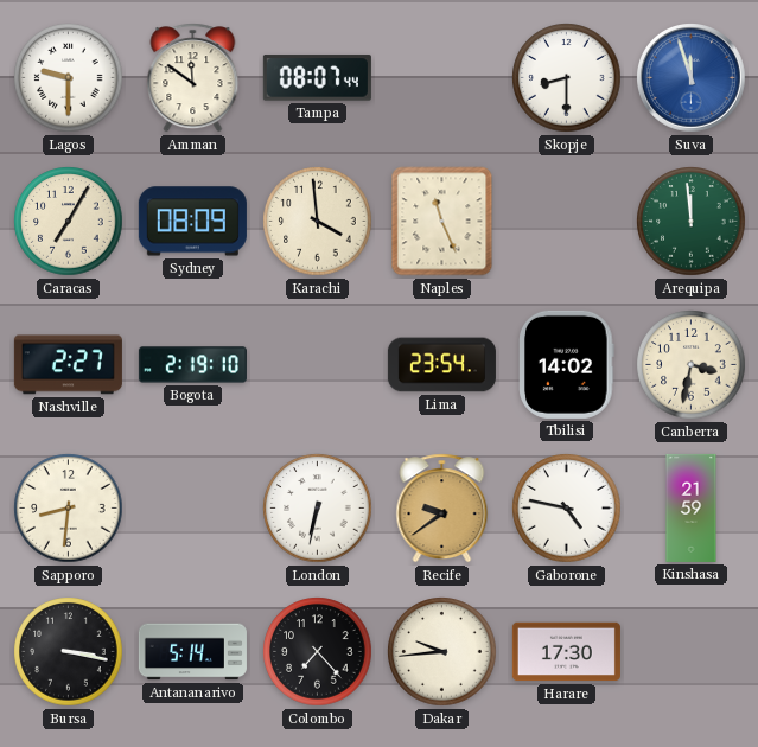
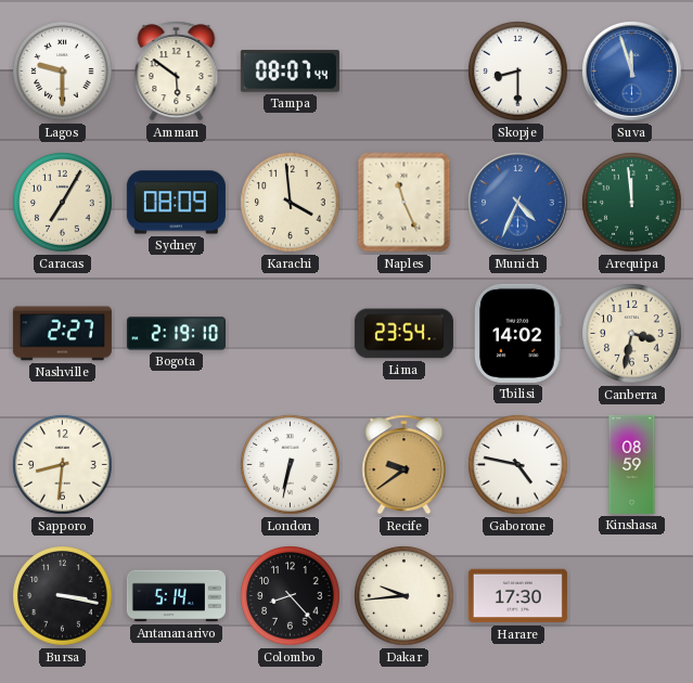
Amman: 11:51 -> 5:51
Munich: none -> 4:34
Kinshasa: 21:59 -> 08:59
Colombo: 7:23 -> 8:23
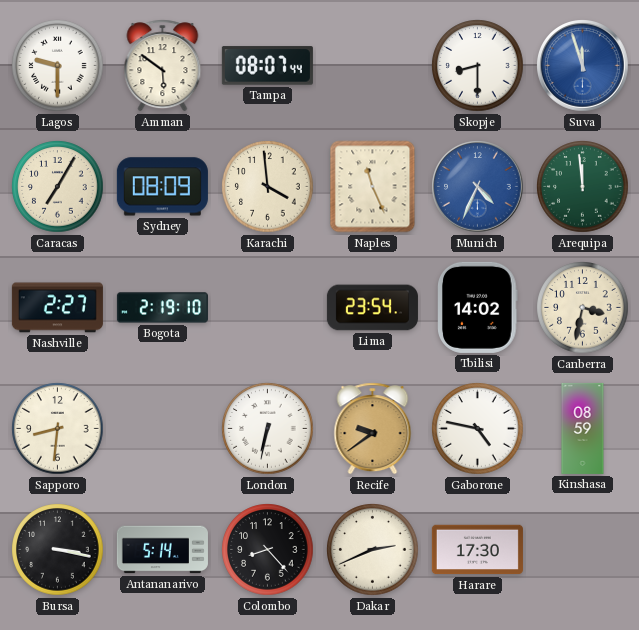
Dakar: 9:44 -> 2:41
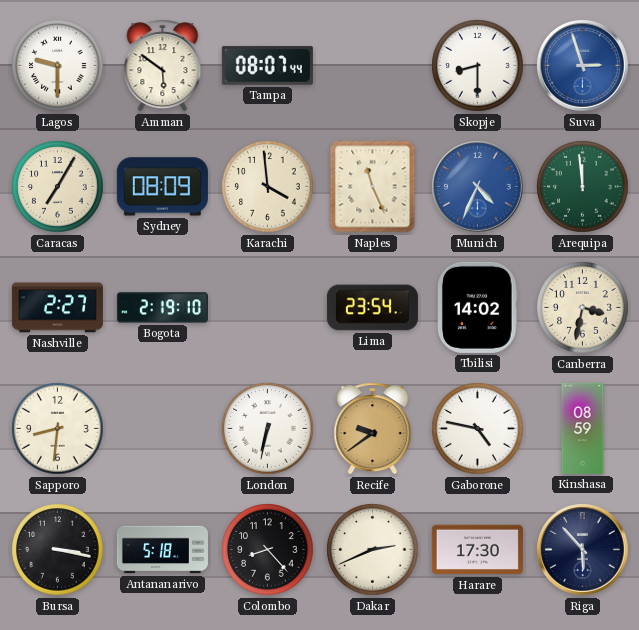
Suva: 11:57 -> 2:57
Antananarivo: 5:14 -> 5:18
Riga: none -> 5:53
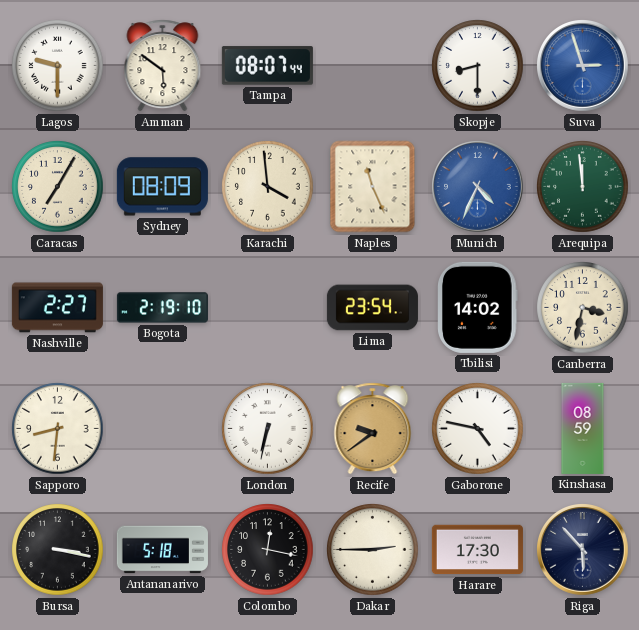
Colombo: 8:23 -> 12:17
Dakar: 2:41 -> 2:45
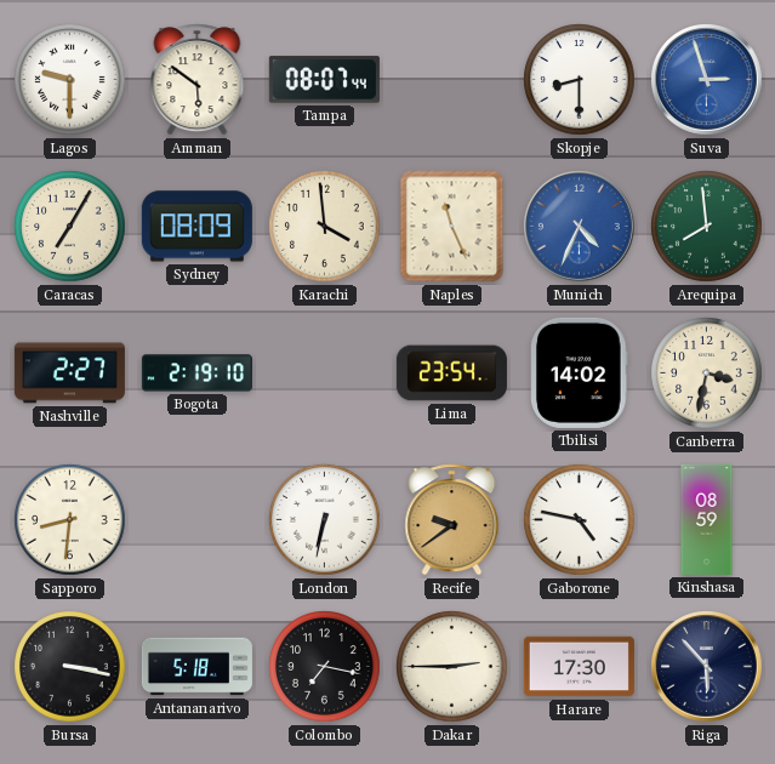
Arequipa: 11:59 -> 7:59
Colombo: 12:17 -> 7:17
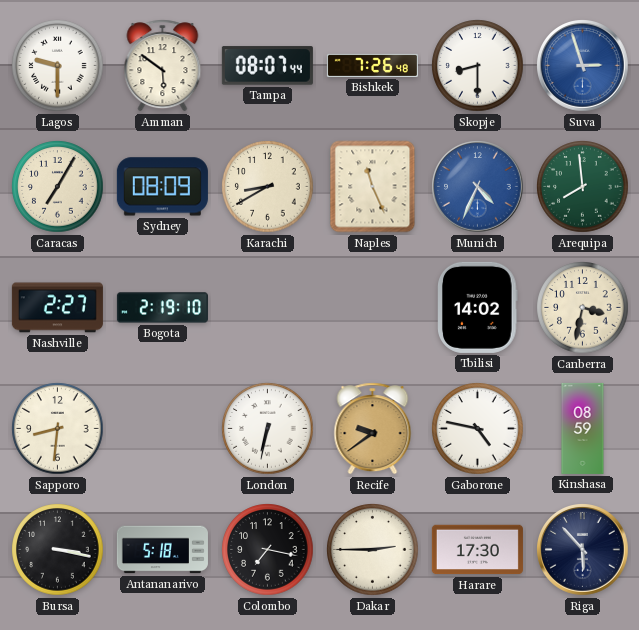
Bishkek: none -> 7:26
Karachi: 3:59 -> 8:40
Lima: 23:54 -> none
